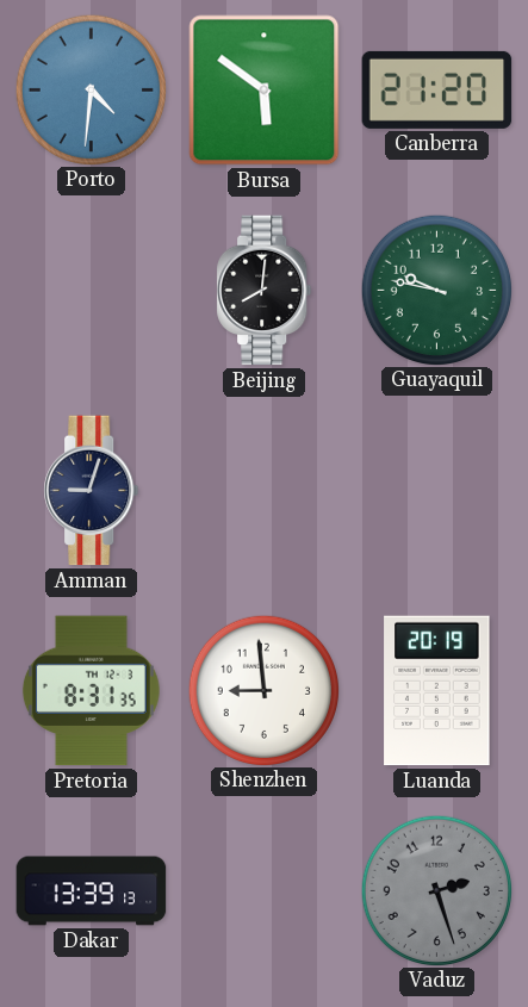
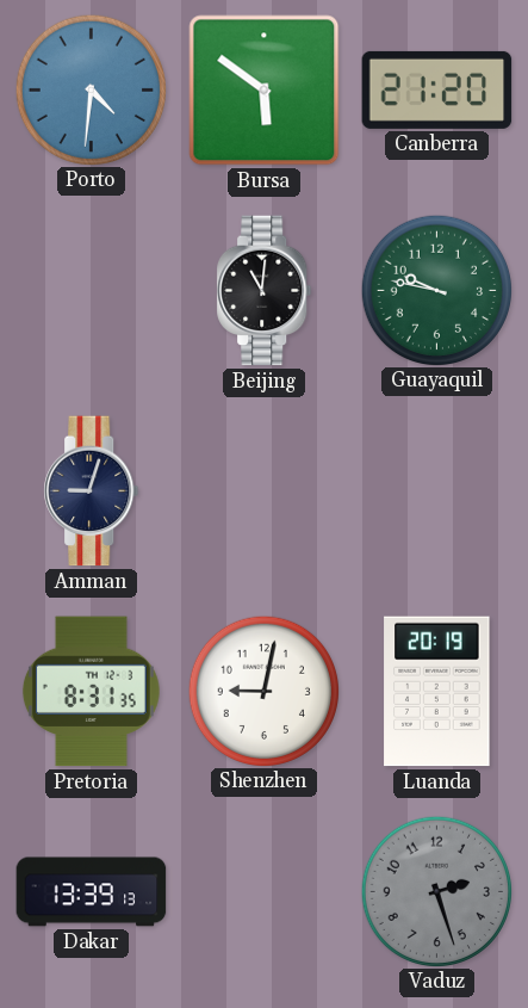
Beijing: 8:01 -> 11:01
Shenzhen: 8:59 -> 9:02
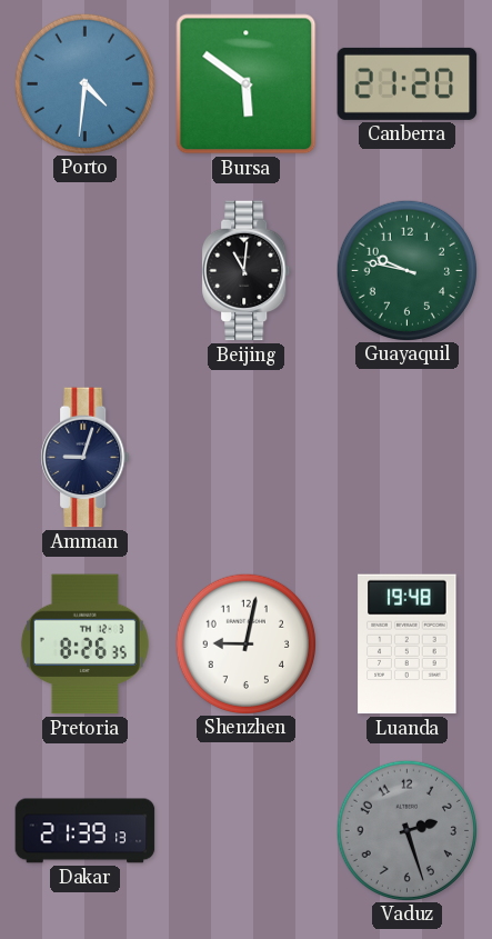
Pretoria: 8:31 -> 8:26
Luanda: 20:19 -> 19:48
Dakar: 13:39 -> 21:39
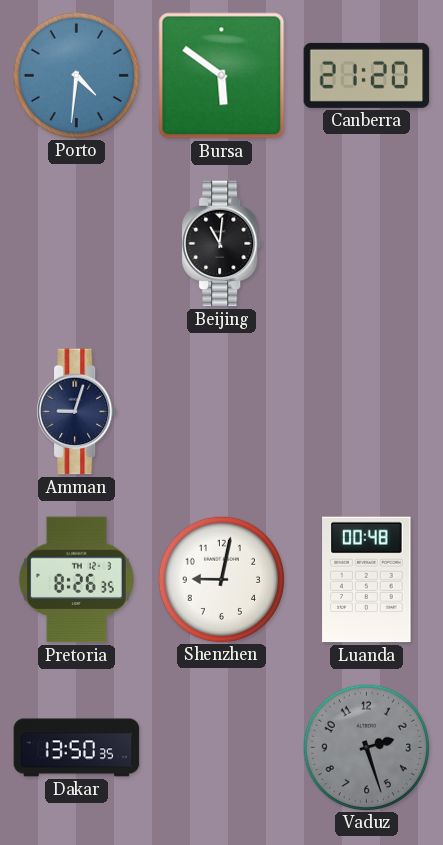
Guayaquil: 9:47 -> none
Luanda: 19:48 -> 00:48
Dakar: 21:39 -> 13:50
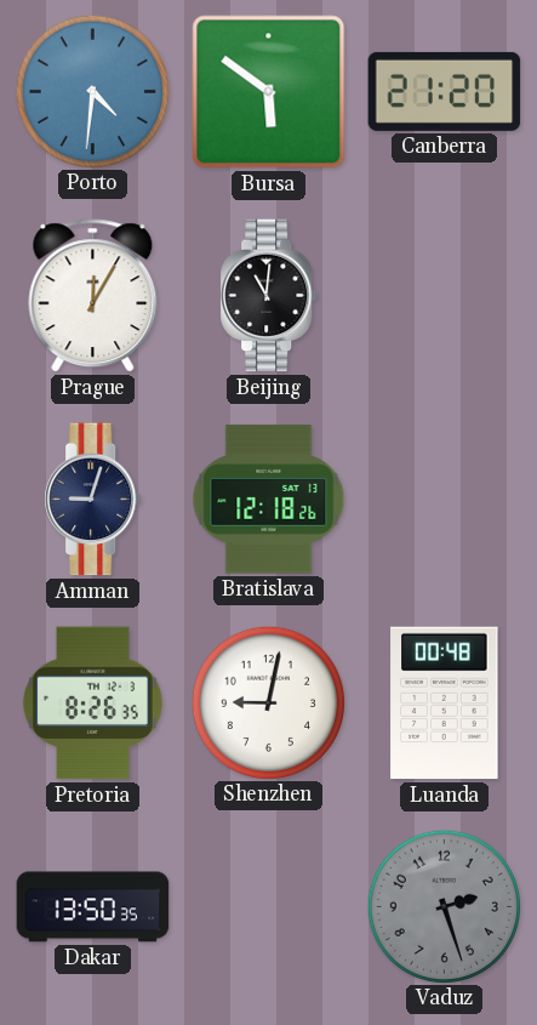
Prague: none -> 12:05
Bratislava: none -> 12:18
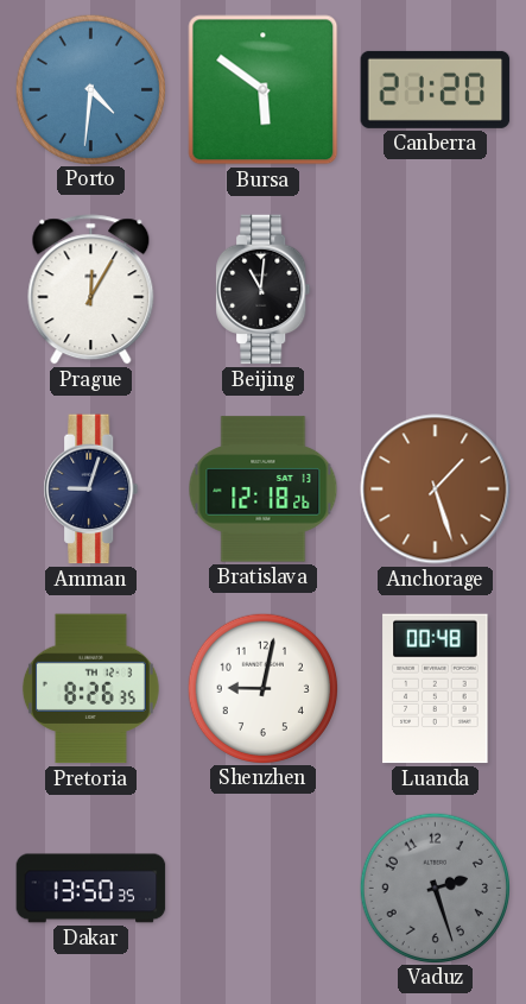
Anchorage: none -> 1:27
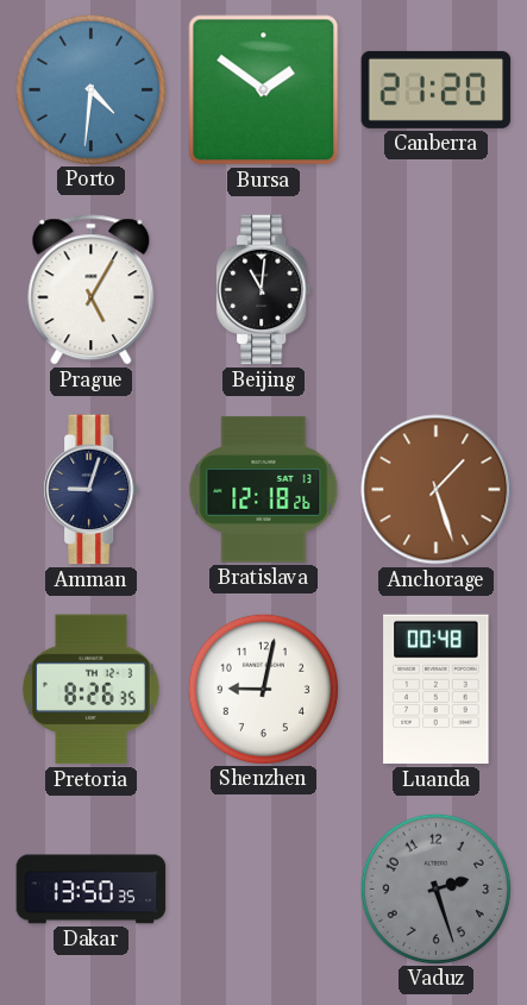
Bursa: 5:51 -> 1:51
Prague: 12:05 -> 5:05
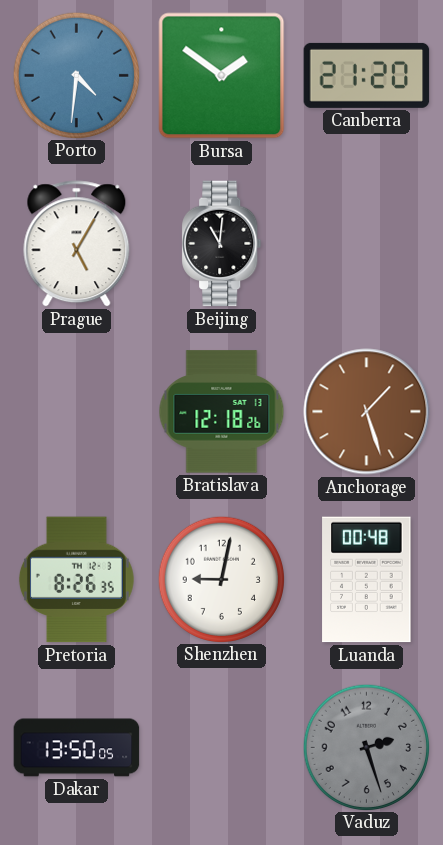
Amman: 9:03 -> none
Dakar: 13:50:35 -> 13:50:05
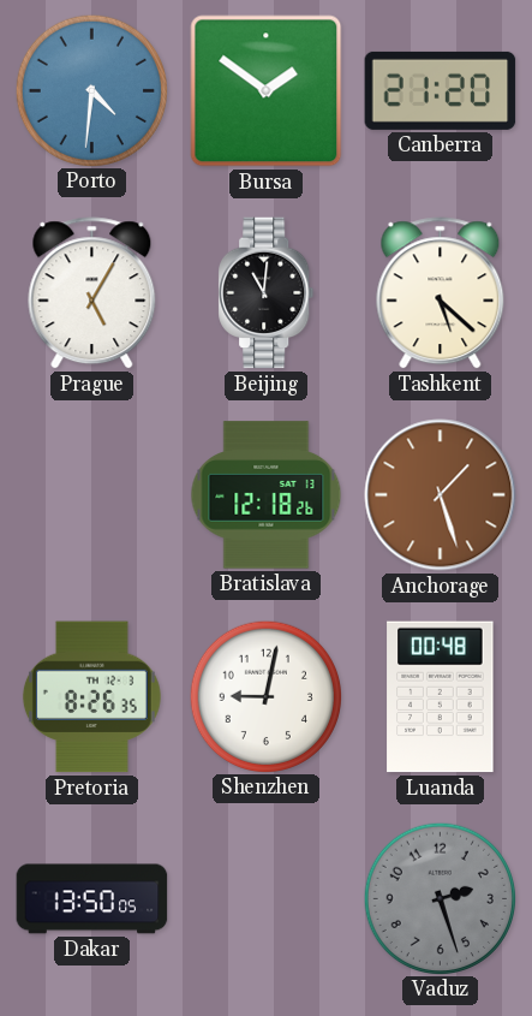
Tashkent: none -> 5:22
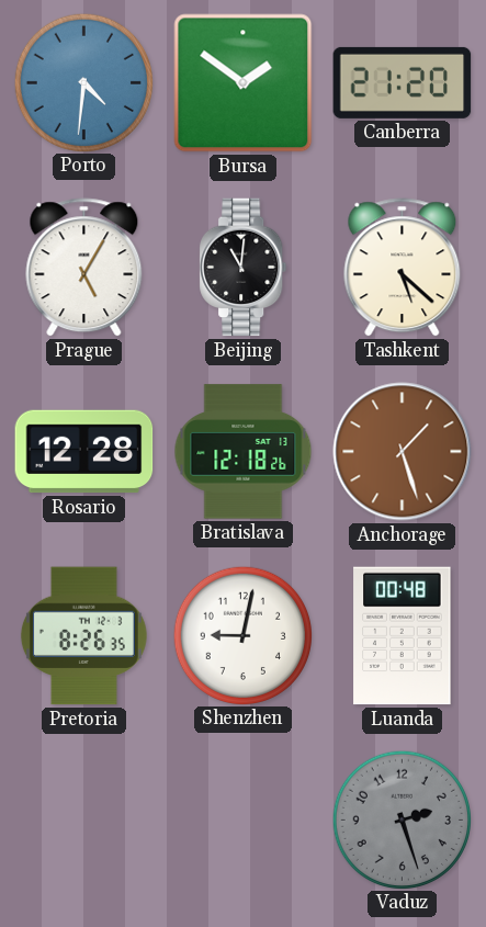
Rosario: none -> 12:28
Dakar: 13:50 -> none
